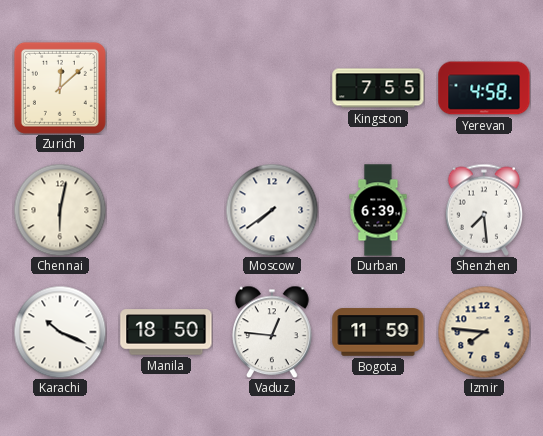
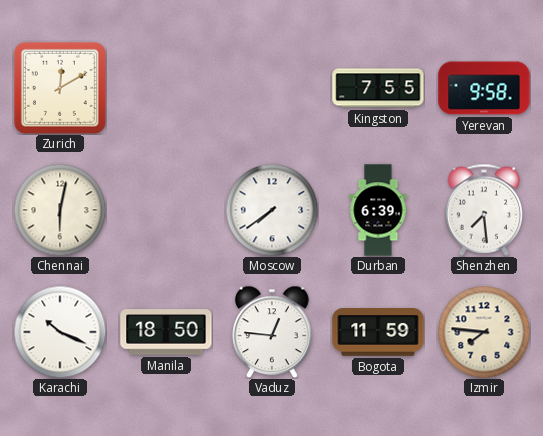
Zurich: 12:08 -> 12:10
Yerevan: 4:58 -> 9:58
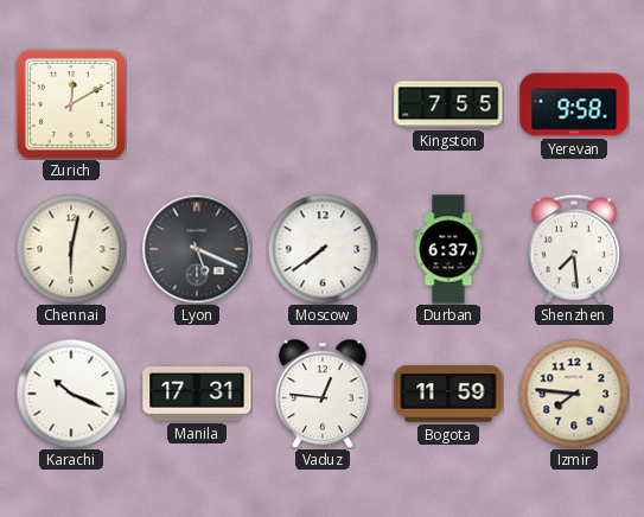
Lyon: none -> 5:19
Durban: 6:39 -> 6:37
Manila: 18:50 -> 17:31
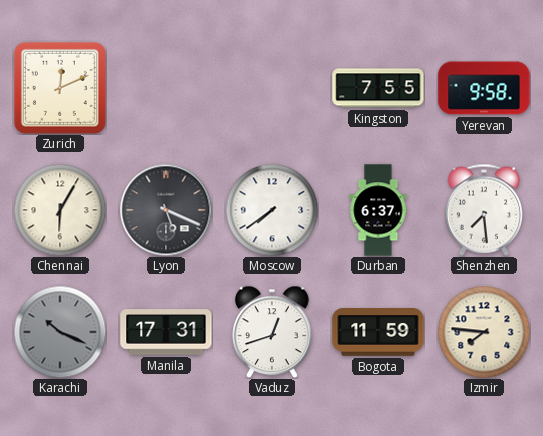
Zurich: 12:10 -> 12:11
Chennai: 6:02 -> 6:05
Karachi dial: white -> grey
Vaduz: 12:46 -> 12:42
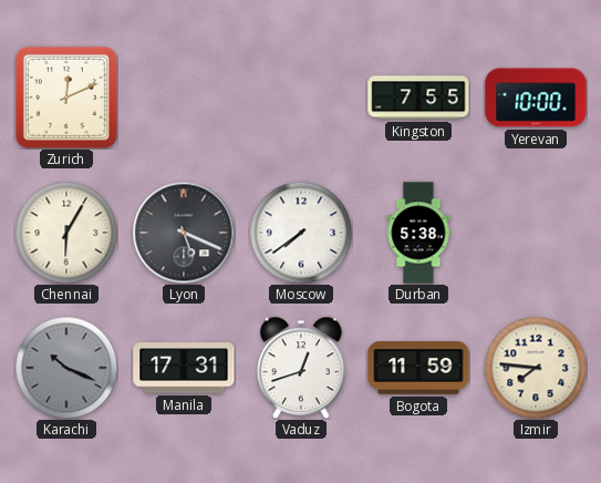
Yerevan: 9:58 -> 10:00
Durban: 6:37 -> 5:38
Shenzhen: 7:29 -> none
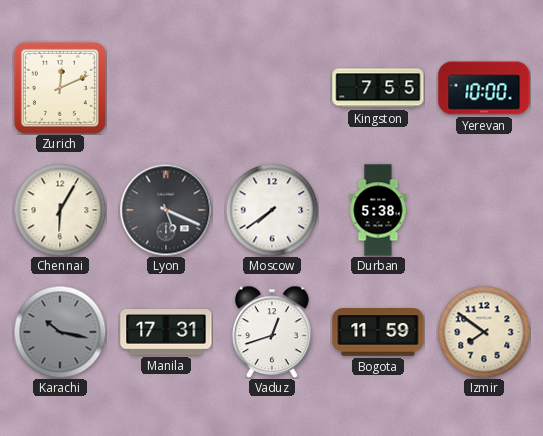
Karachi: 10:19 -> 10:17
Izmir: 7:46 -> 7:51
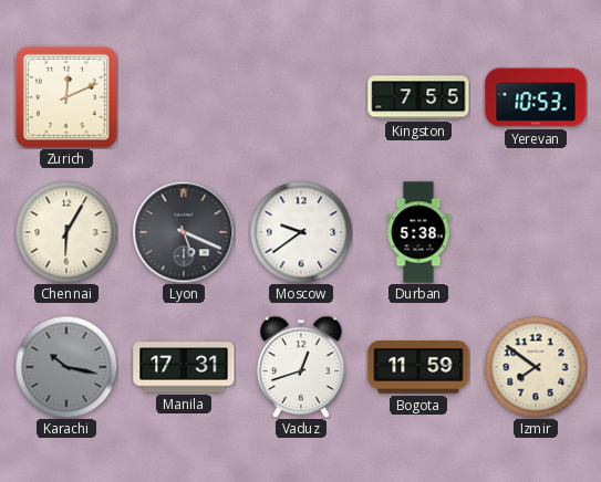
Yerevan: 10:00 -> 10:53
Moscow: 7:39 -> 9:39
